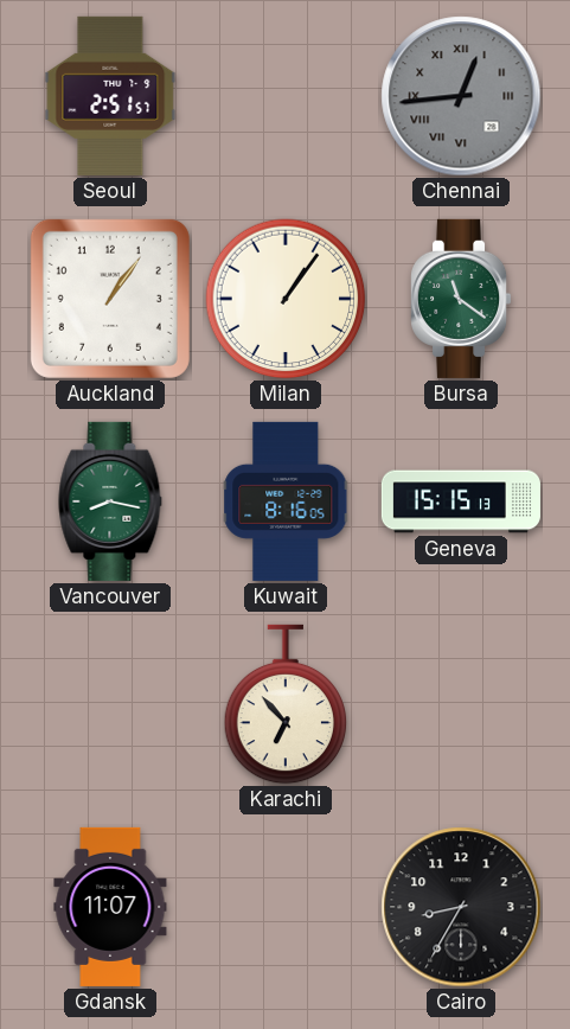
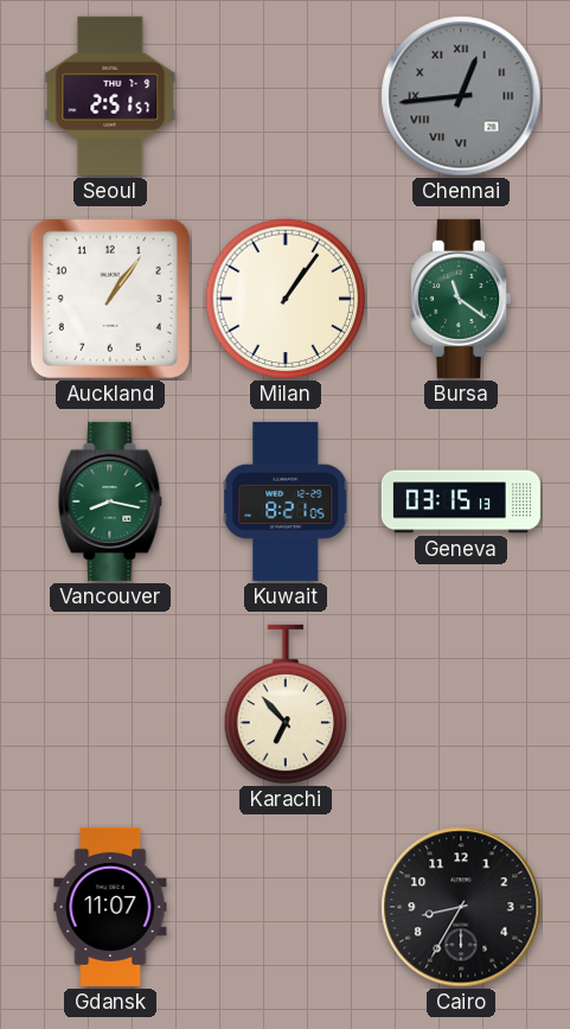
Kuwait: 8:16 -> 8:21
Geneva: 15:15 -> 03:15
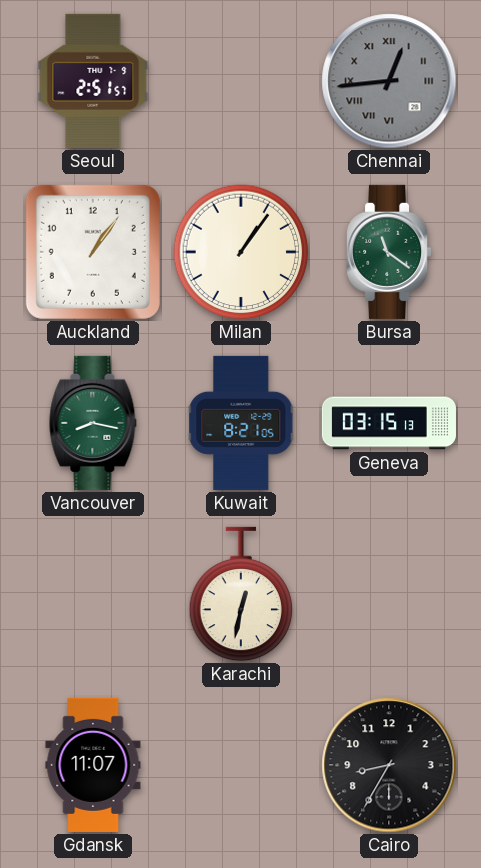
Karachi: 6:53 -> 12:32
